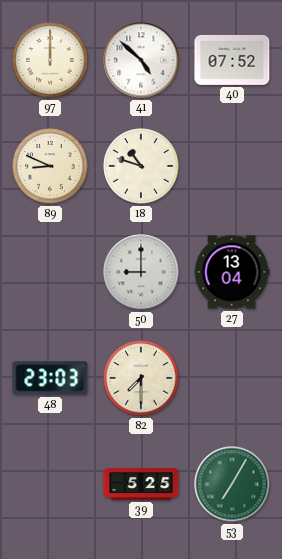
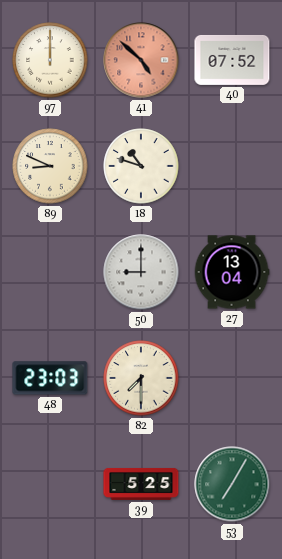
41 dial: white -> salmon
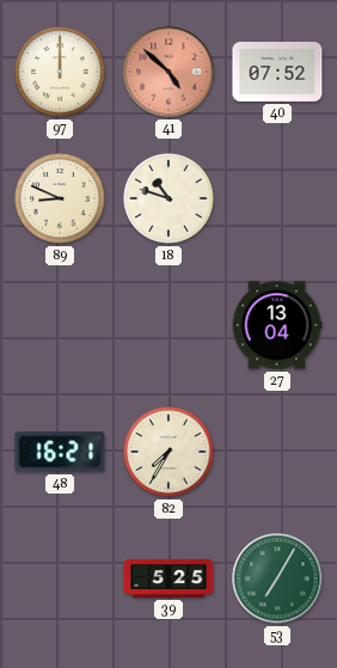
50: 9:00 -> none
48: 23:03 -> 16:21
82: 7:30 -> 7:35
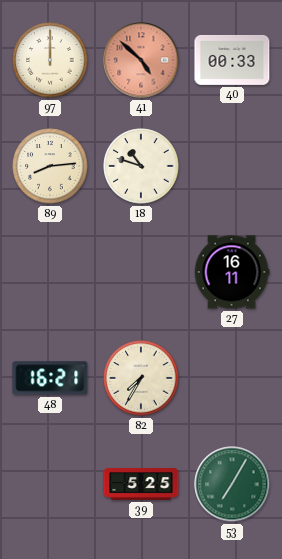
40: 07:52 -> 00:33
89: 8:49 -> 8:14
27: 13:04 -> 16:11
